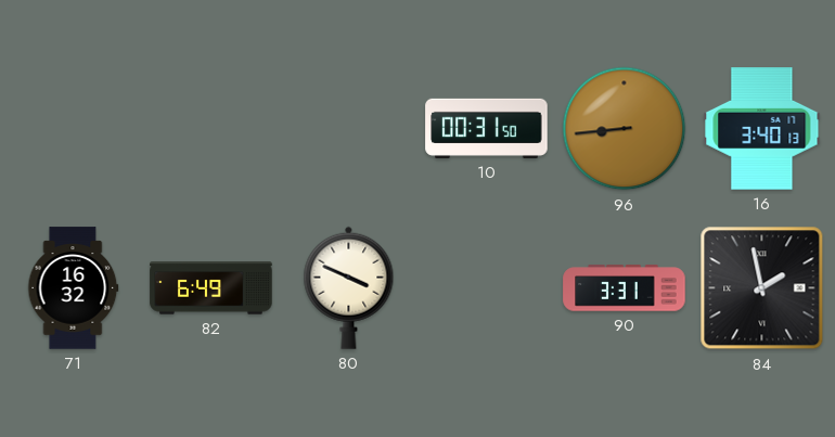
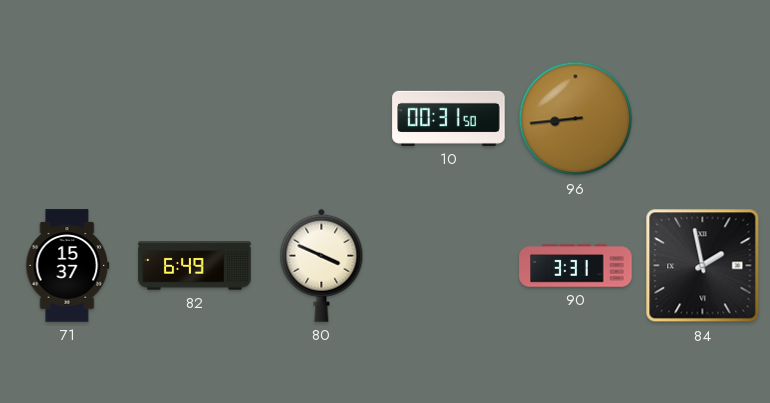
16: 3:40 -> none
71: 16:32 -> 15:37
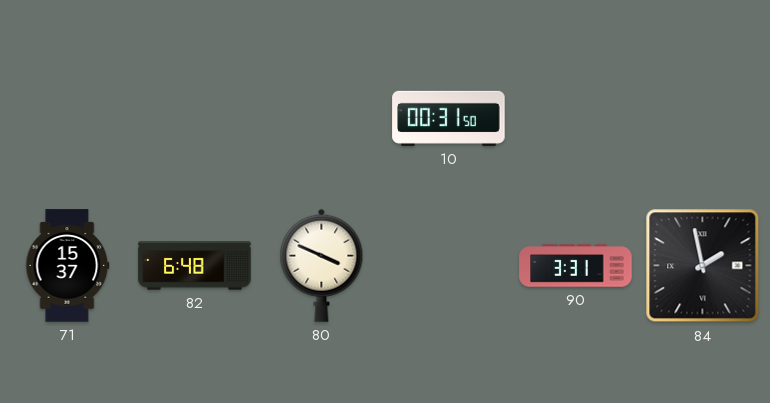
96: 8:44 -> none
82: 6:49 -> 6:48
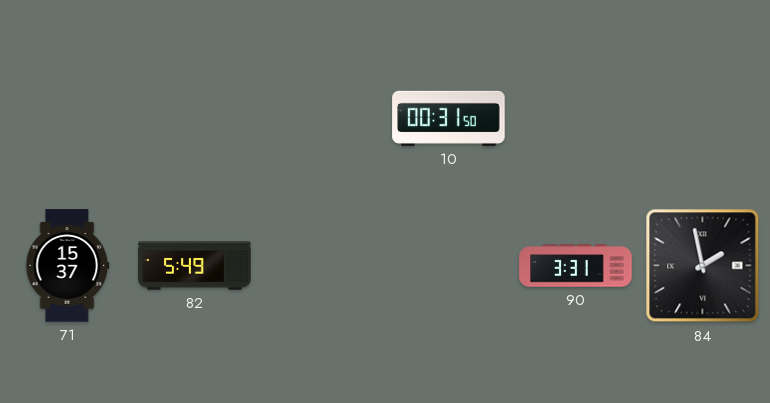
82: 6:48 -> 5:49
80: 3:49 -> none
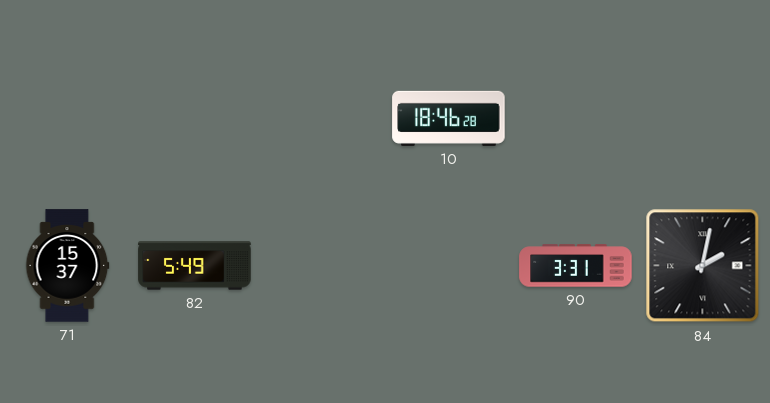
10: 00:31 -> 18:46
84: 1:58 -> 2:02
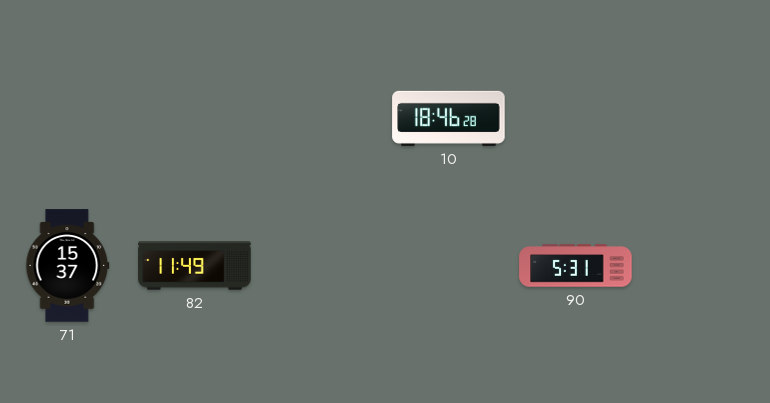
82: 5:49 -> 11:49
90: 3:31 -> 5:31
84: 2:02 -> none
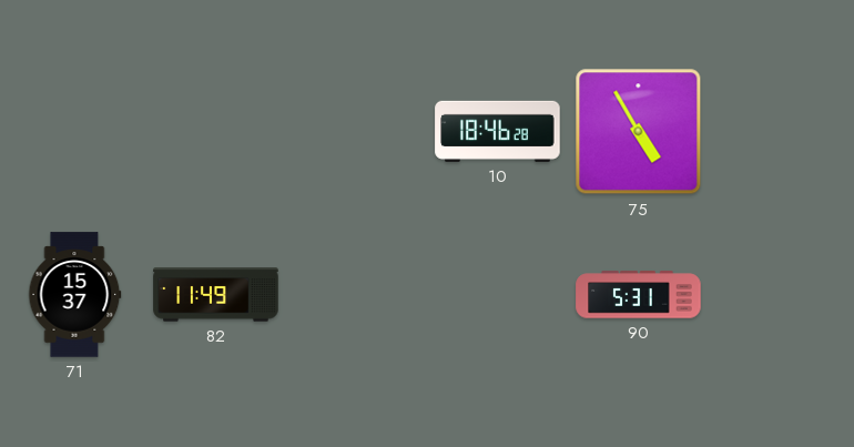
75: none -> 4:55
